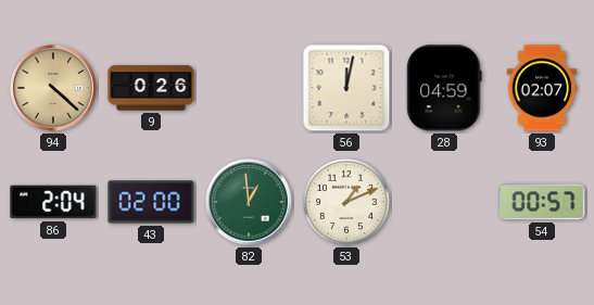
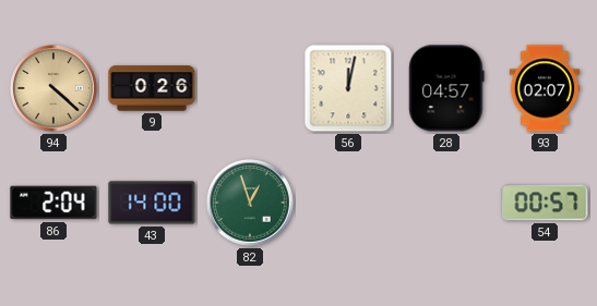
28: 04:59 -> 04:57
43: 02:00 -> 14:00
82: 12:59 -> 12:57
53: 1:11 -> none
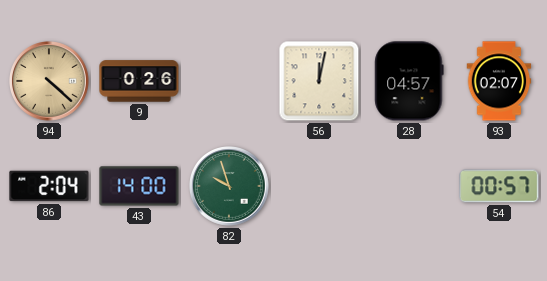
82: 12:57 -> 9:57
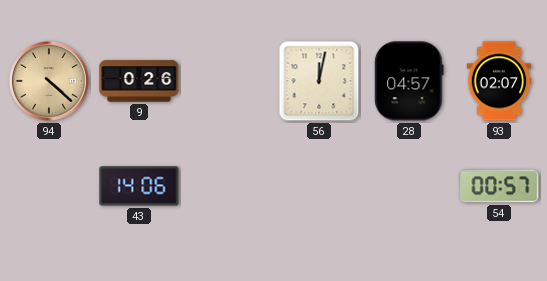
86: 2:04 -> none
43: 14:00 -> 14:06
82: 9:57 -> none
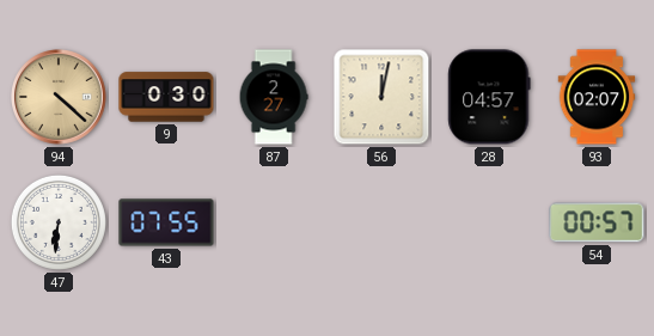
9: 0:26 -> 0:30
87: none -> 2:27
47: none -> 6:31
43: 14:06 -> 07:55
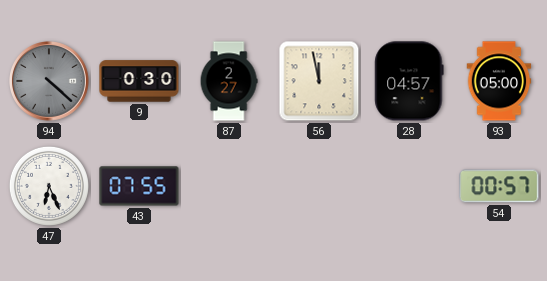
94 dial: champagne -> grey
56: 12:02 -> 11:58
93: 02:07 -> 05:00
47: 6:31 -> 6:26
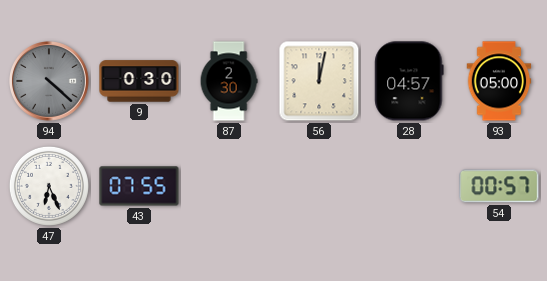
87: 2:27 -> 2:30
56: 11:58 -> 12:02
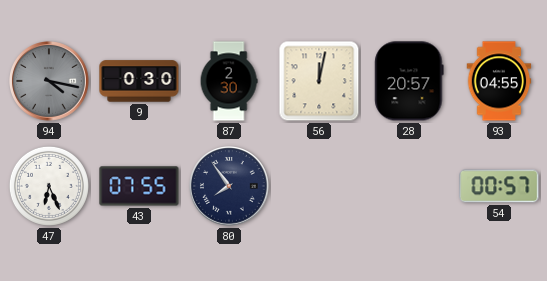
94: 4:22 -> 4:17
28: 04:57 -> 20:57
93: 05:00 -> 04:55
80: none -> 7:54
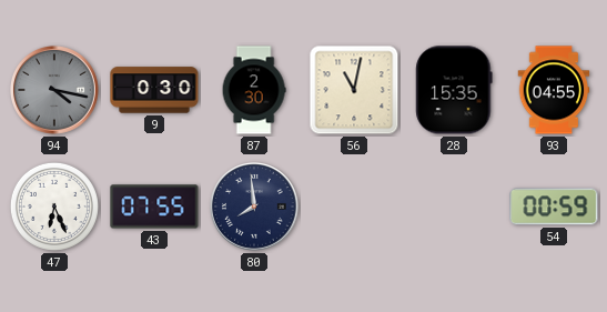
56: 12:02 -> 11:02
28: 20:57 -> 15:35
80: 7:54 -> 7:59
54: 00:57 -> 00:59
